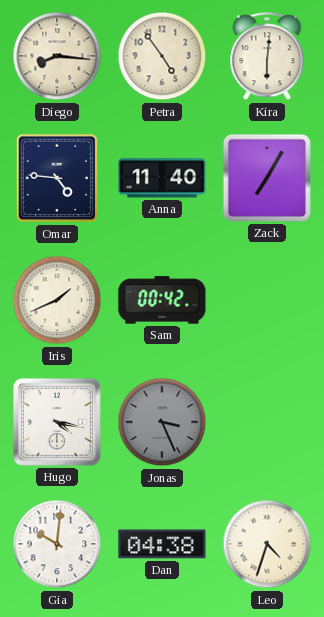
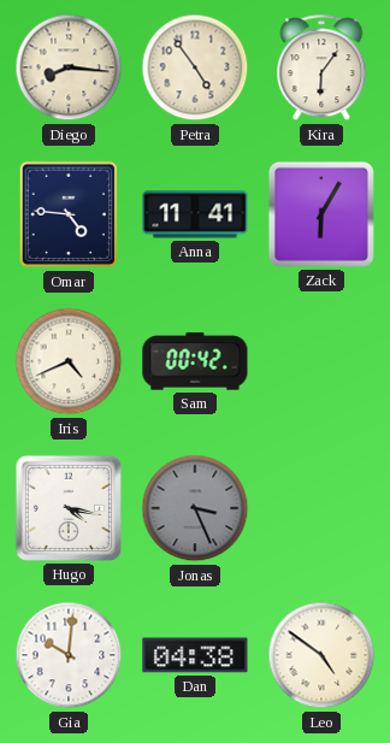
Kira: 6:01 -> 6:06
Anna: 11:40 -> 11:41
Zack: 7:05 -> 6:05
Iris: 1:41 -> 4:41
Leo: 4:33 -> 4:51
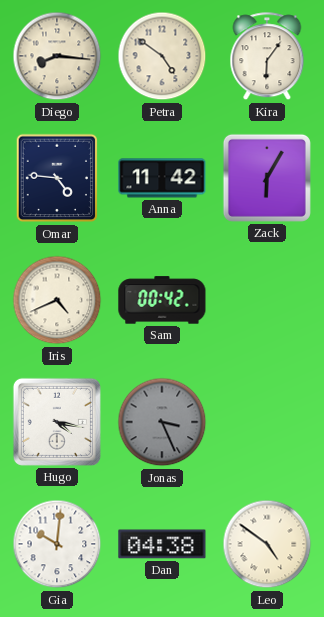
Petra: 4:54 -> 4:51
Anna: 11:41 -> 11:42
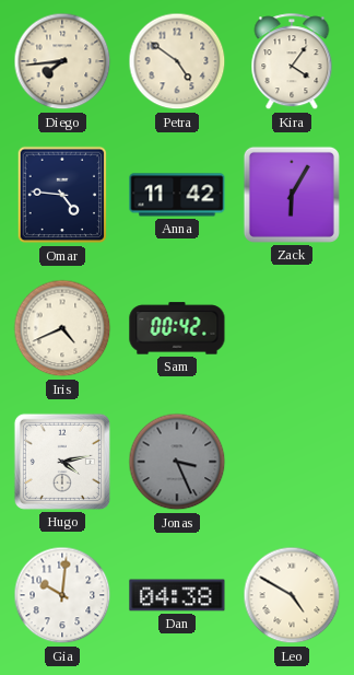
Diego: 8:16 -> 7:44
Kira: 6:06 -> 4:06
Hugo: 4:17 -> 4:13
Leo: 4:51 -> 4:50
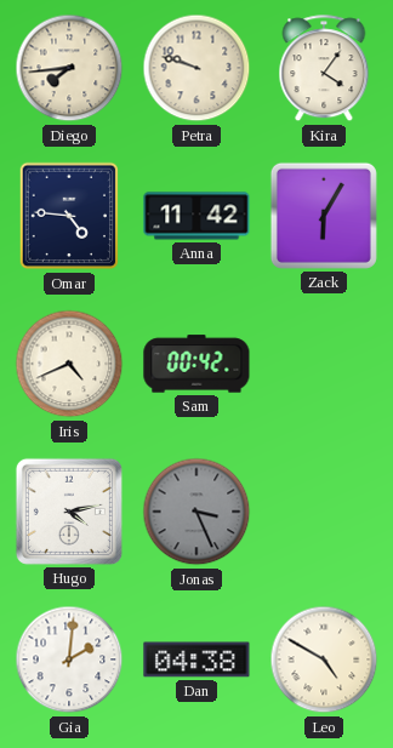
Petra: 4:51 -> 9:48
Gia: 10:01 -> 2:01
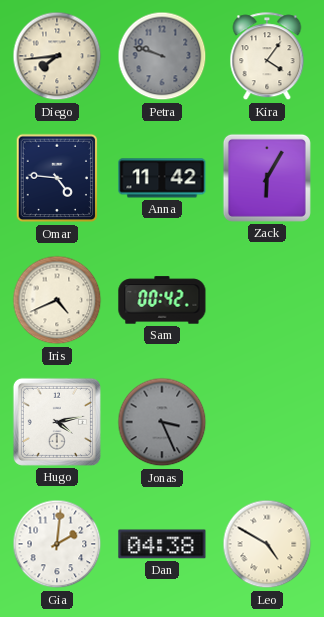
Petra dial: cream -> grey
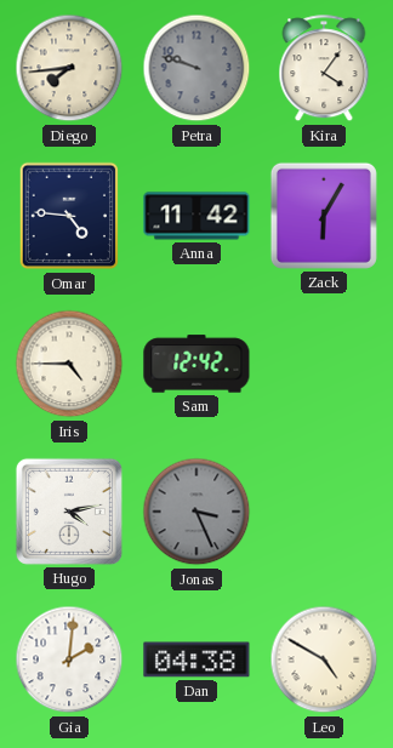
Iris: 4:41 -> 4:45
Sam: 00:42 -> 12:42
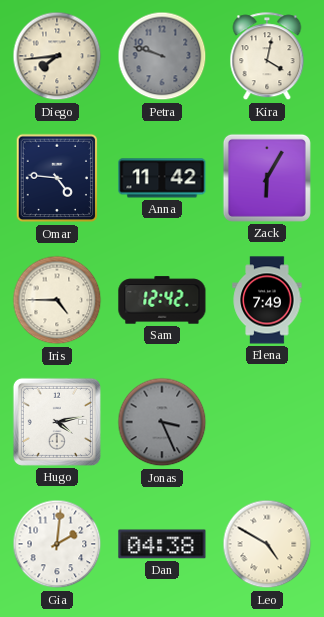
Kira: 4:06 -> 4:02
Elena: none -> 7:49
